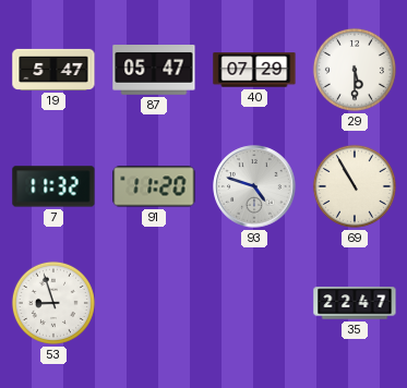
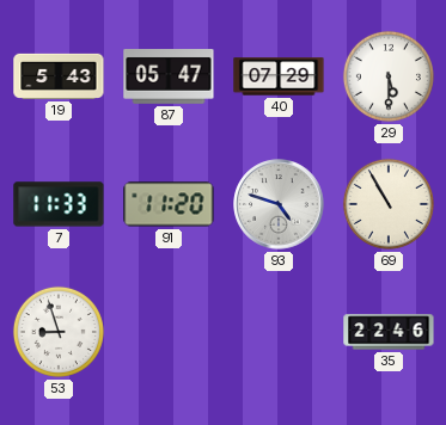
19: 5:47 -> 5:43
7: 11:32 -> 11:33
35: 22:47 -> 22:46
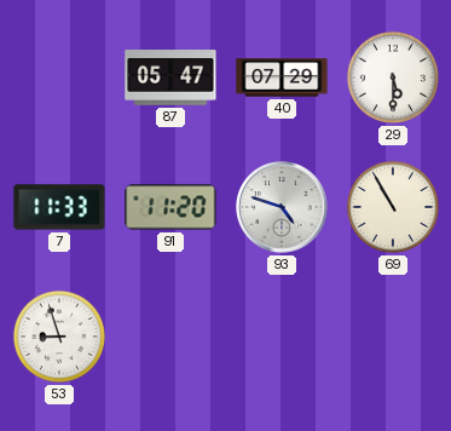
19: 5:43 -> none
35: 22:46 -> none
